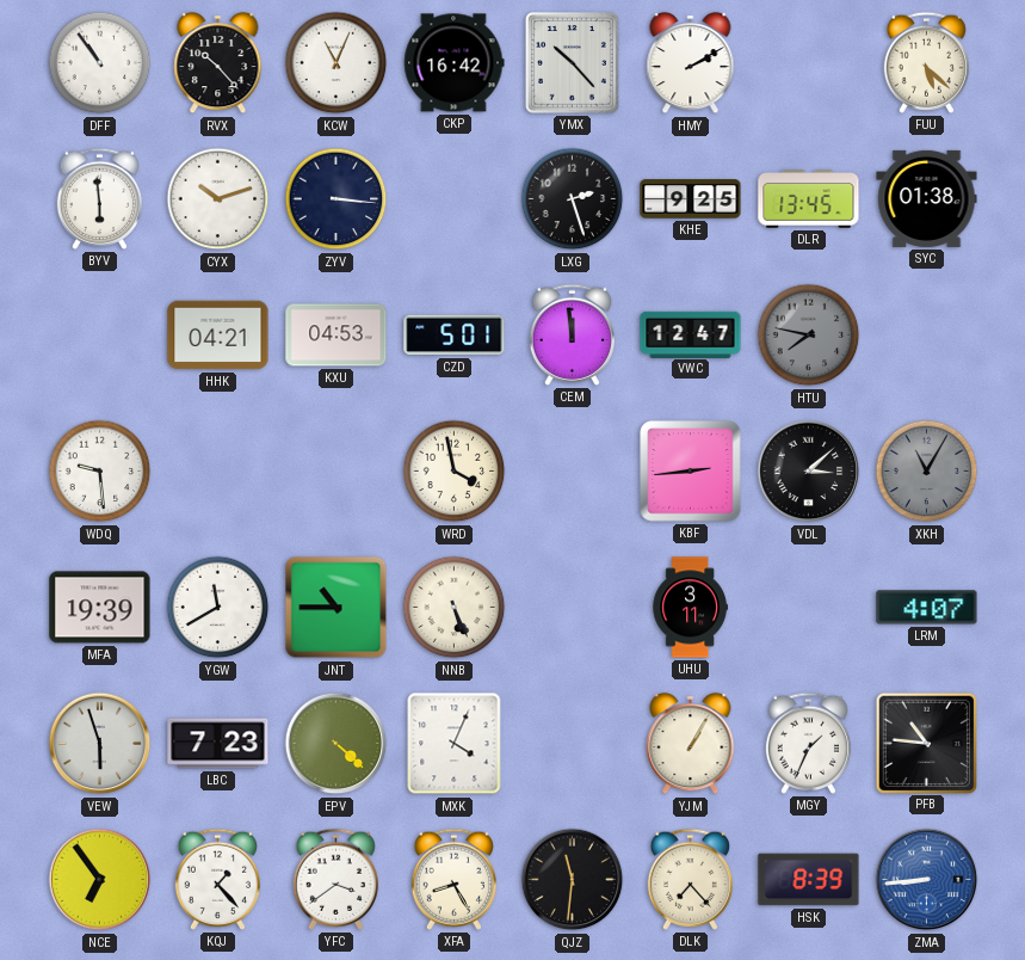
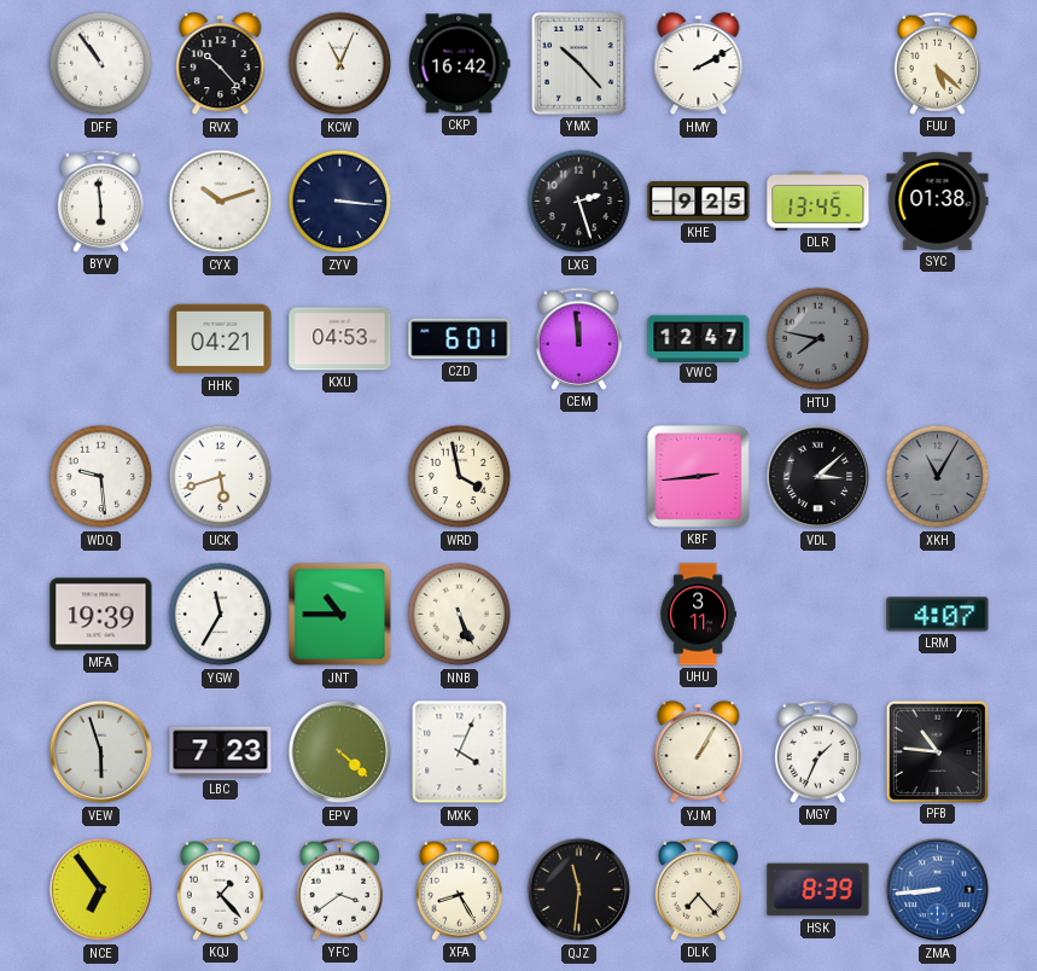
CZD: 5:01 -> 6:01
UCK: none -> 5:42
YGW: 11:40 -> 11:35
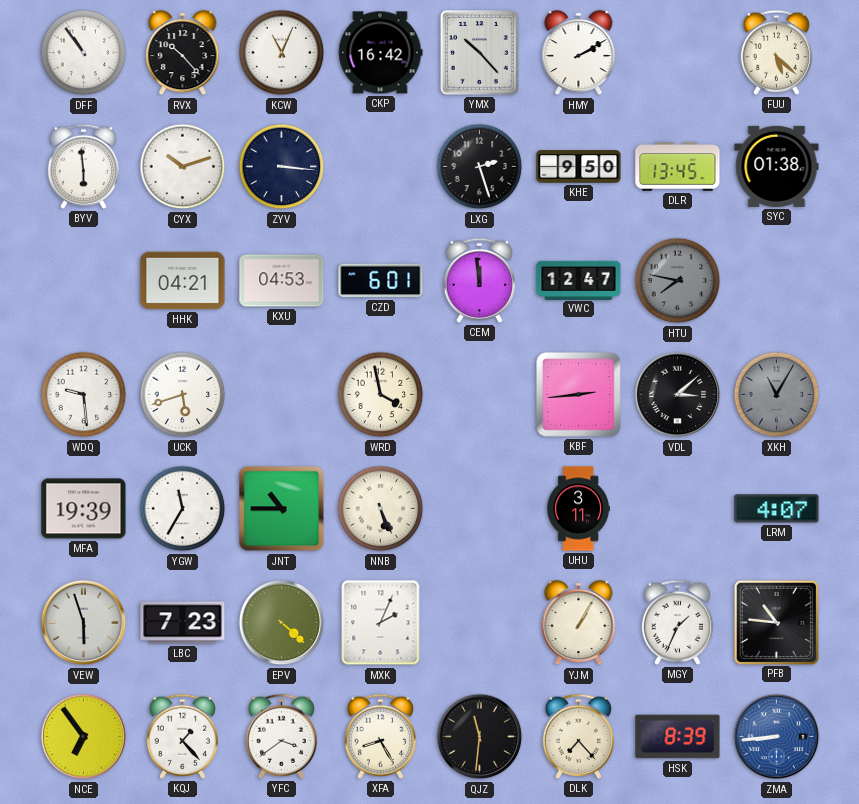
KHE: 9:25 -> 9:50
MXK: 4:04 -> 2:04
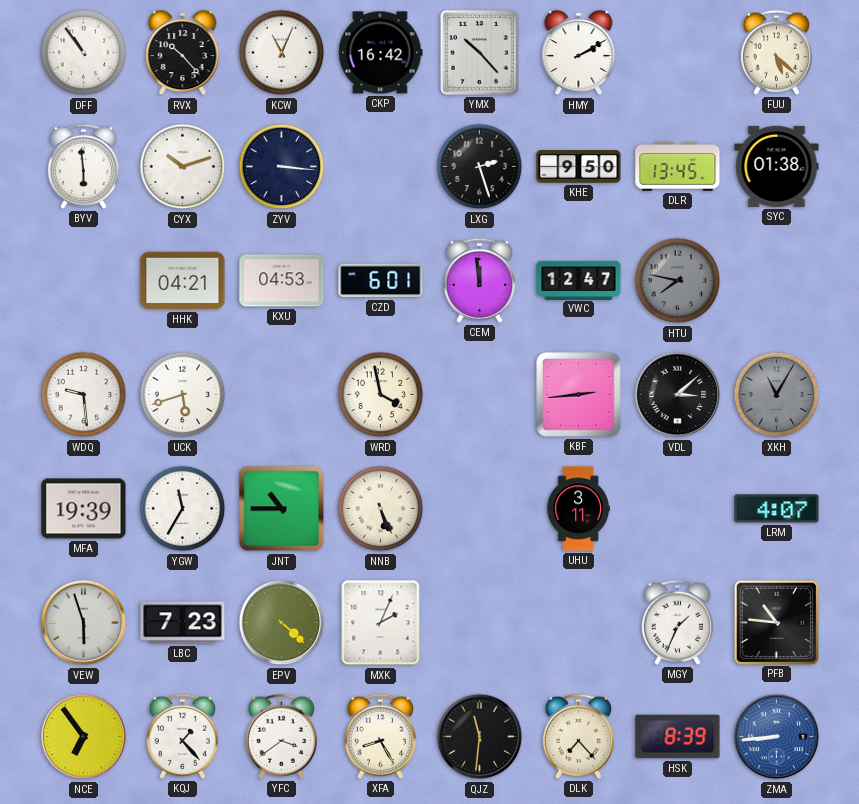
YJM: 1:05 -> none
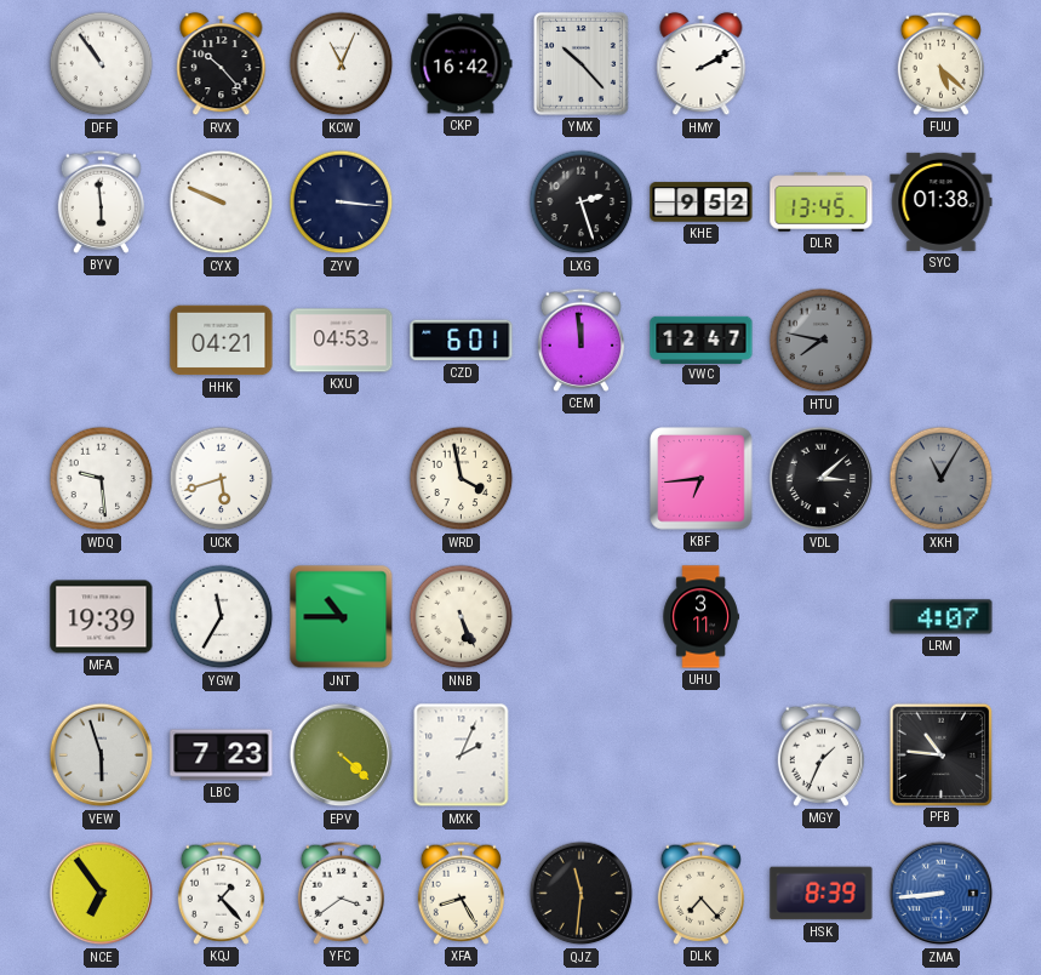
CYX: 10:12 -> 9:49
KHE: 9:50 -> 9:52
KBF: 2:44 -> 6:44
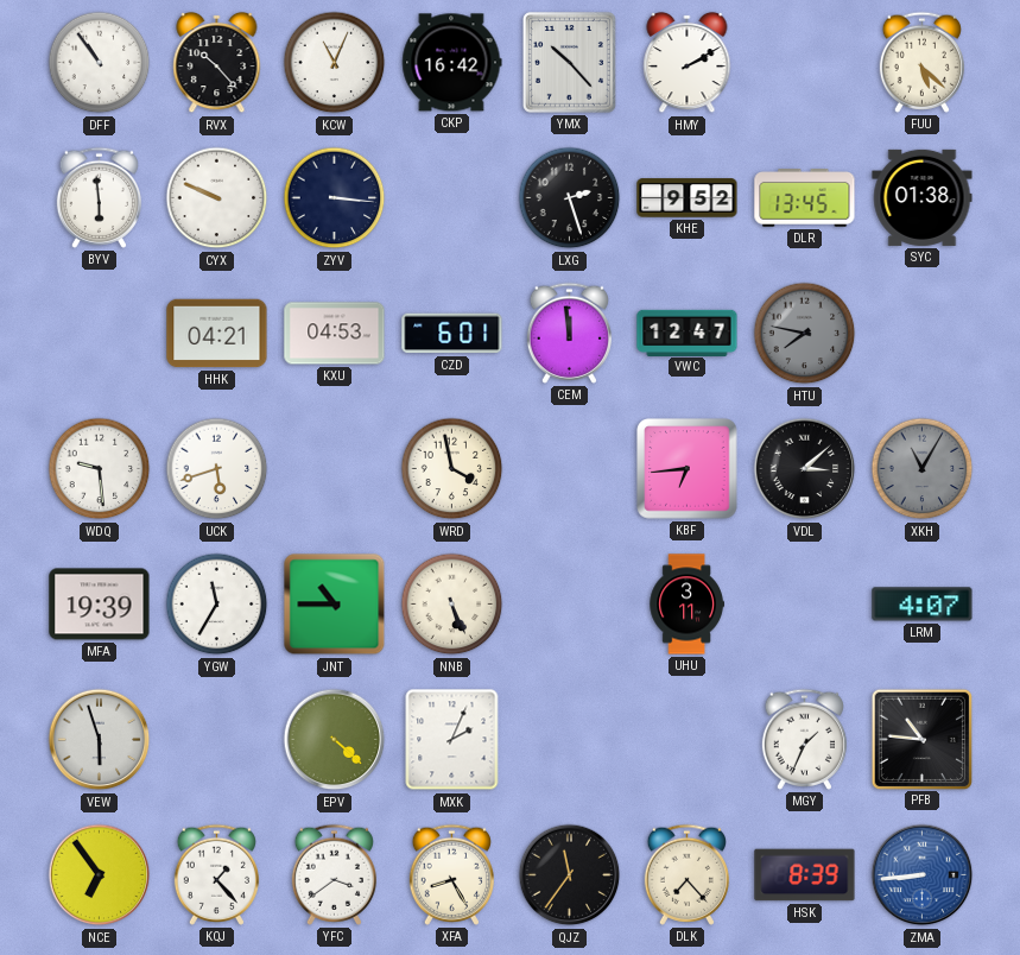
LBC: 7:23 -> none
QJZ: 11:31 -> 11:36
